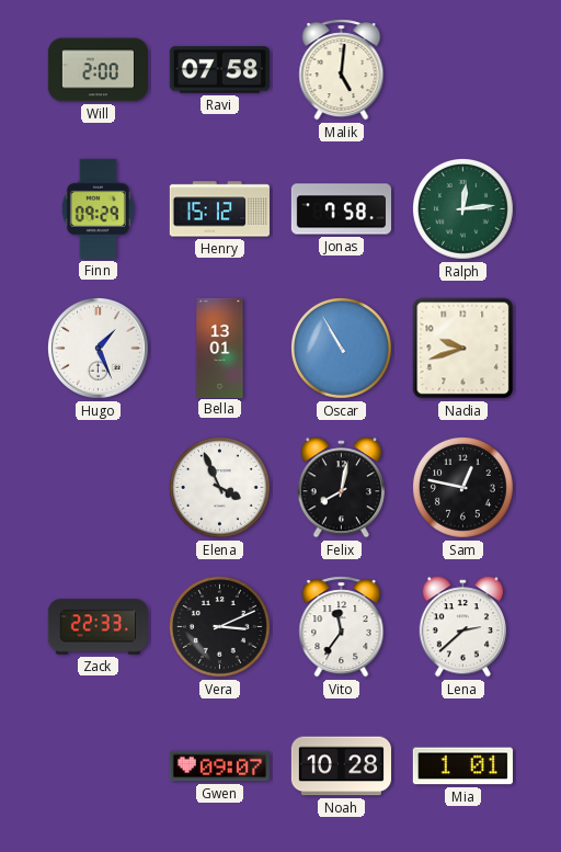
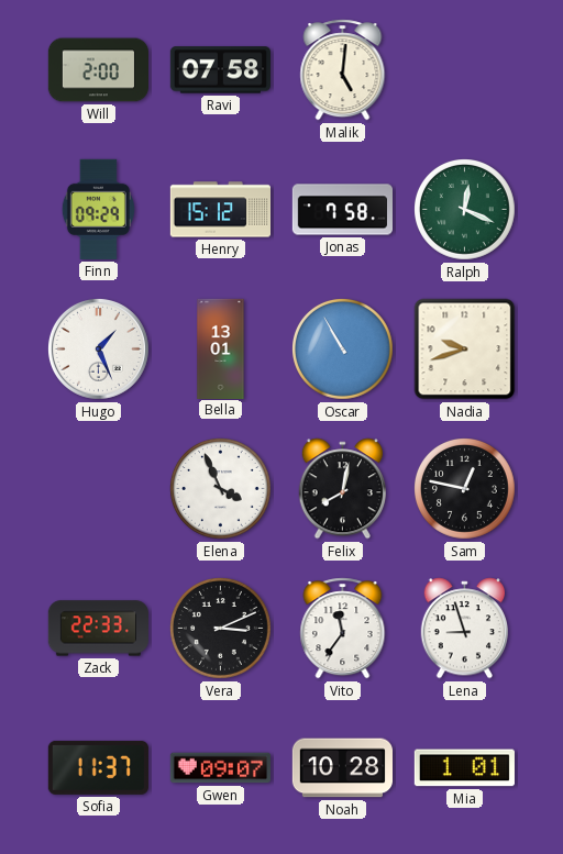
Ralph: 12:14 -> 12:19
Lena: 2:38 -> 8:57
Sofia: none -> 11:37
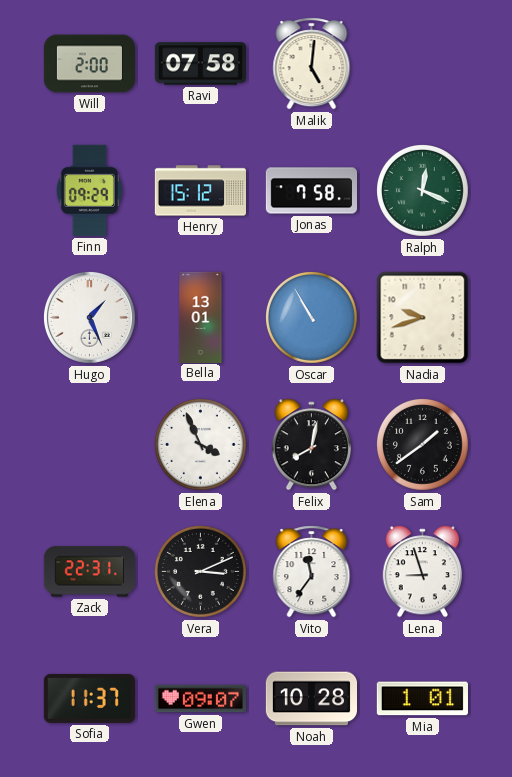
Sam: 12:47 -> 1:39
Zack: 22:33 -> 22:31
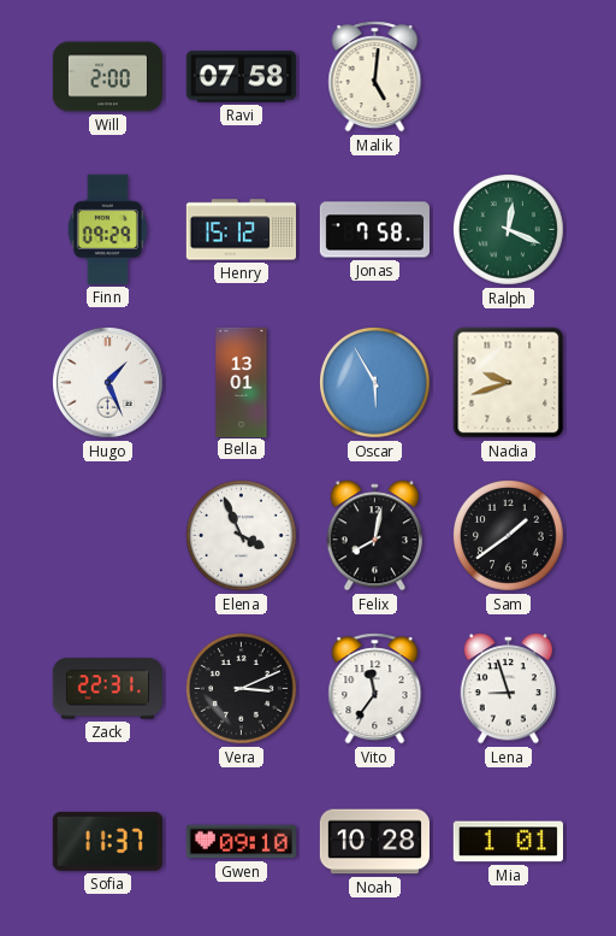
Oscar: 10:55 -> 5:55
Gwen: 09:07 -> 09:10
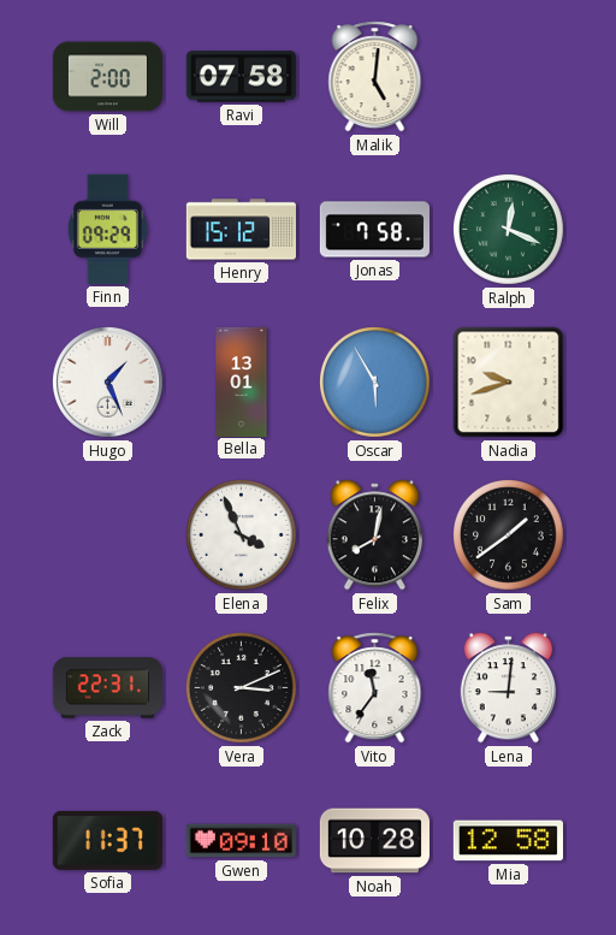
Lena: 8:57 -> 9:01
Mia: 1:01 -> 12:58
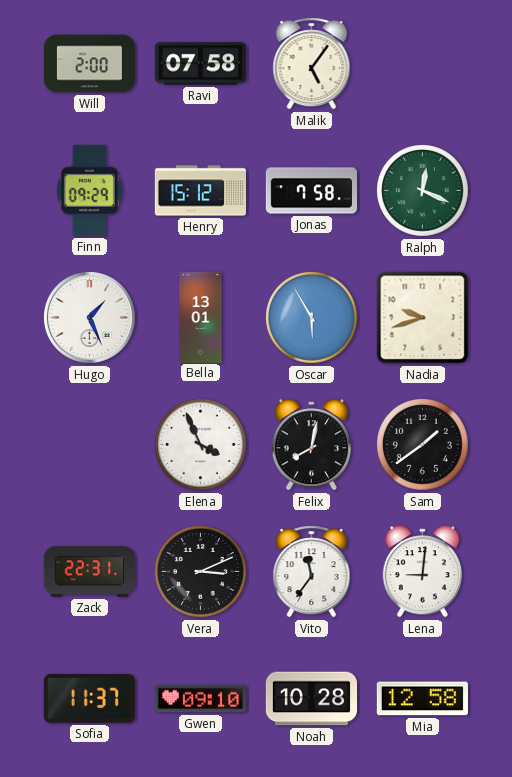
Malik: 5:01 -> 5:06
